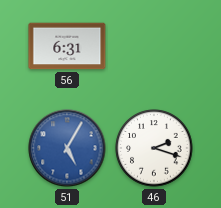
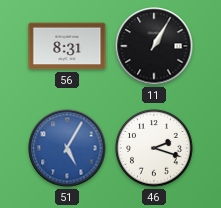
56: 6:31 -> 8:31
11: none -> 1:05
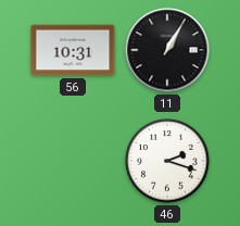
56: 8:31 -> 10:31
51: 5:05 -> none
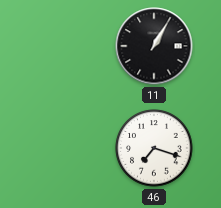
56: 10:31 -> none
46: 2:18 -> 7:18
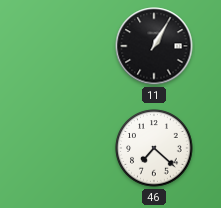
46: 7:18 -> 7:22
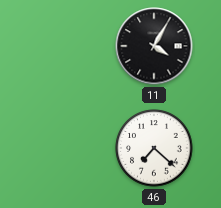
11: 1:05 -> 4:05
